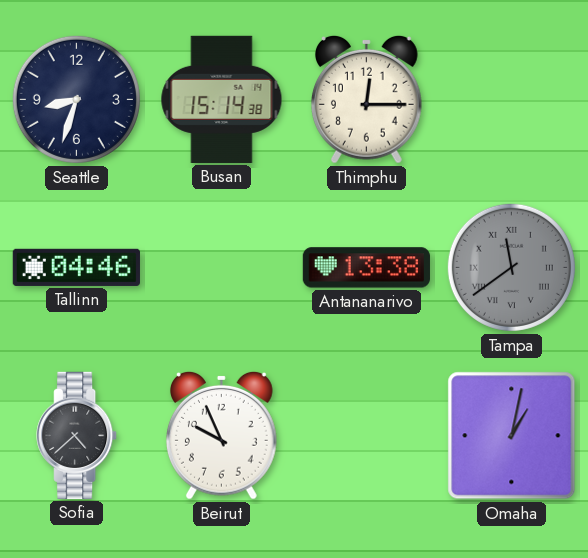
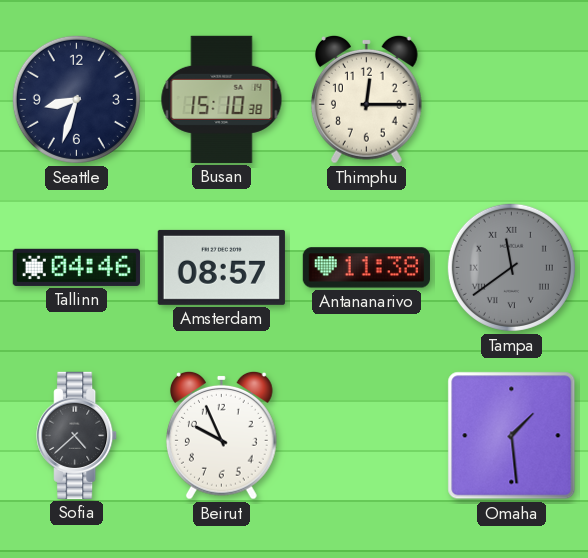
Busan: 15:14 -> 15:10
Amsterdam: none -> 08:57
Antananarivo: 13:38 -> 11:38
Omaha: 1:02 -> 1:29
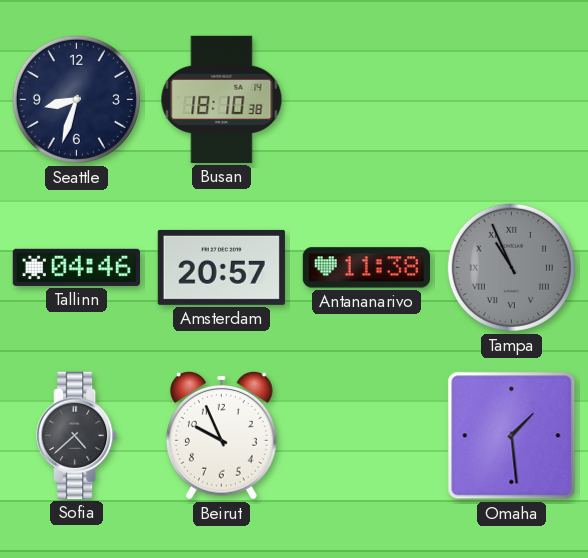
Busan: 15:10 -> 18:10
Thimphu: 12:15 -> none
Amsterdam: 08:57 -> 20:57
Tampa: 11:39 -> 10:56
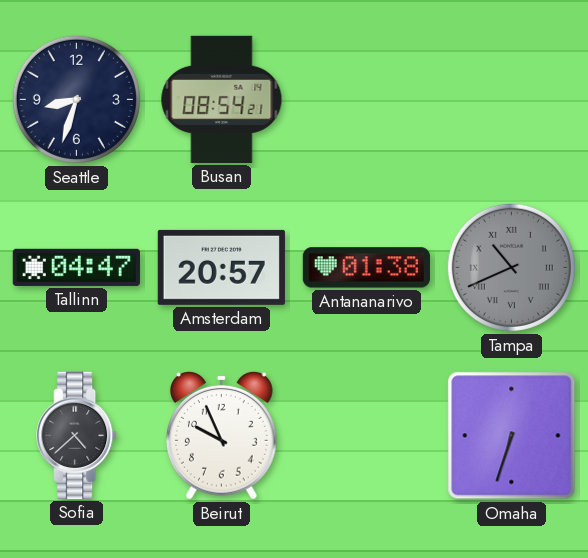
Busan: 18:10 -> 08:54
Tallinn: 04:46 -> 04:47
Antananarivo: 11:38 -> 01:38
Tampa: 10:56 -> 10:41
Omaha: 1:29 -> 6:33
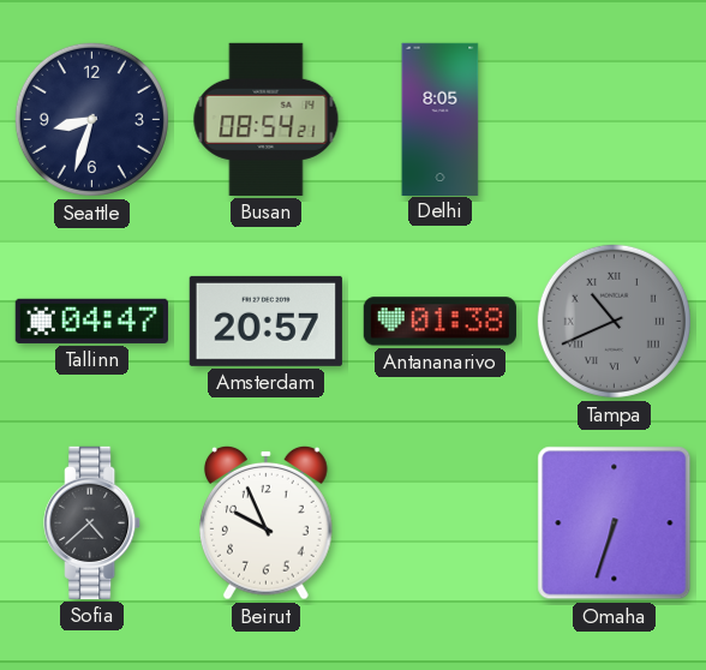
Delhi: none -> 8:05
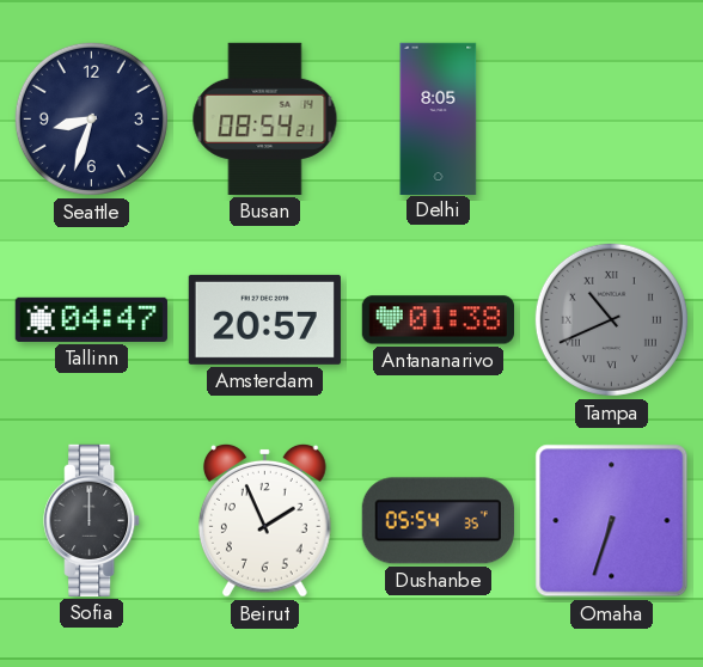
Sofia: 4:38 -> 12:00
Beirut: 9:56 -> 1:56
Dushanbe: none -> 05:54
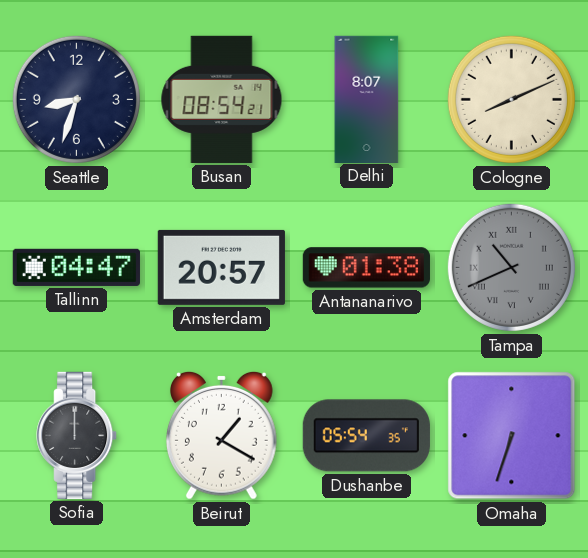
Delhi: 8:05 -> 8:07
Cologne: none -> 8:11
Beirut: 1:56 -> 1:20
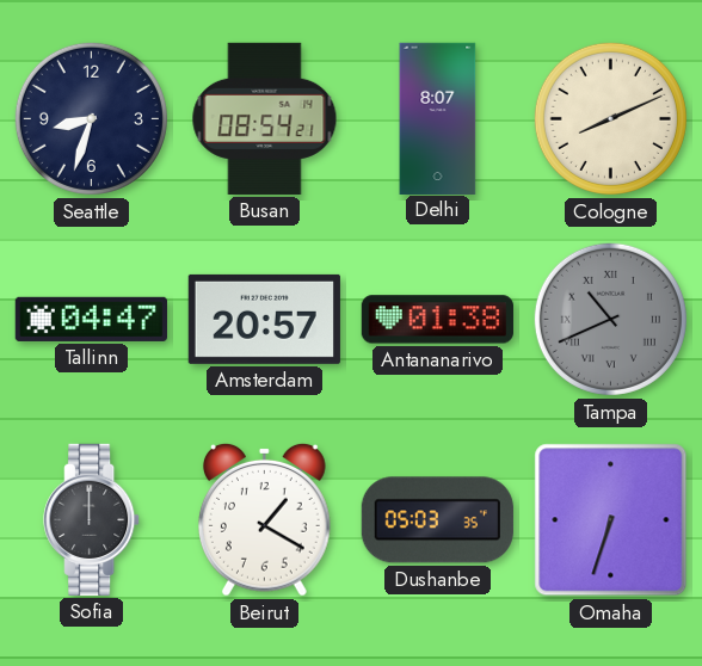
Dushanbe: 05:54 -> 05:03
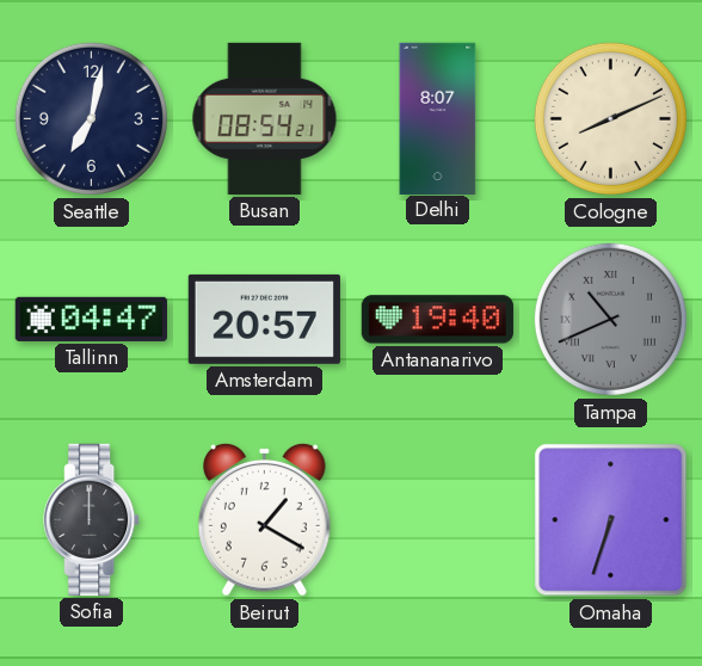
Seattle: 8:33 -> 7:02
Antananarivo: 01:38 -> 19:40
Dushanbe: 05:03 -> none
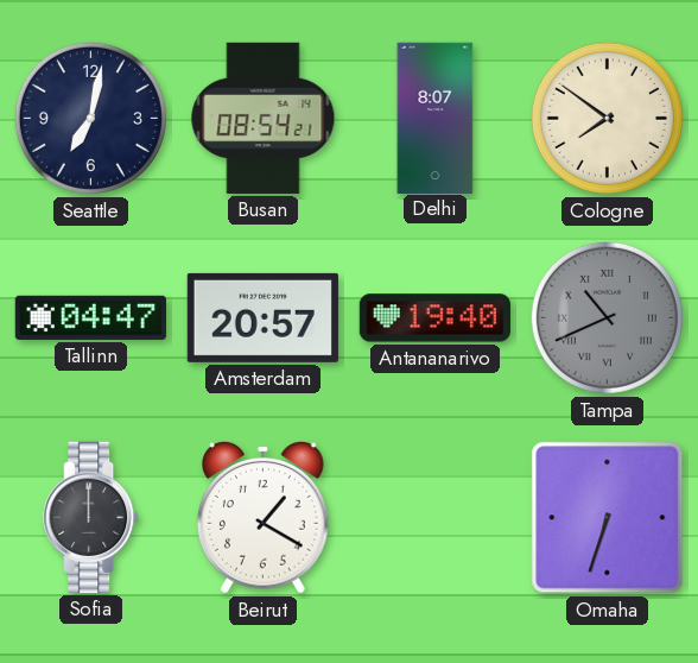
Cologne: 8:11 -> 7:51
